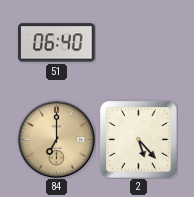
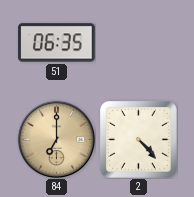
51: 06:40 -> 06:35
2: 5:23 -> 4:23
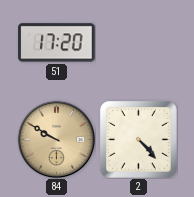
51: 06:35 -> 17:20
84: 7:00 -> 9:50
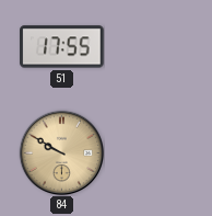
51: 17:20 -> 17:55
2: 4:23 -> none
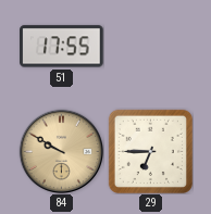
29: none -> 6:45
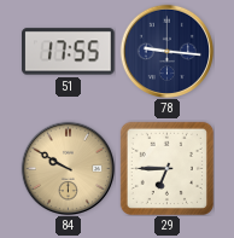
78: none -> 9:16
